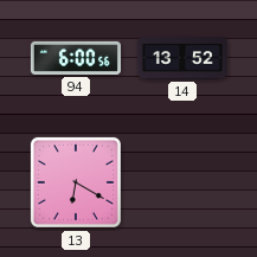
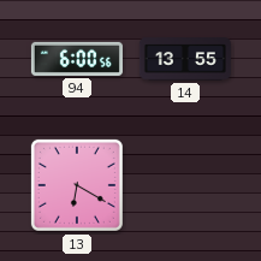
14: 13:52 -> 13:55
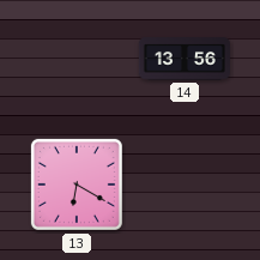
94: 6:00 -> none
14: 13:55 -> 13:56
